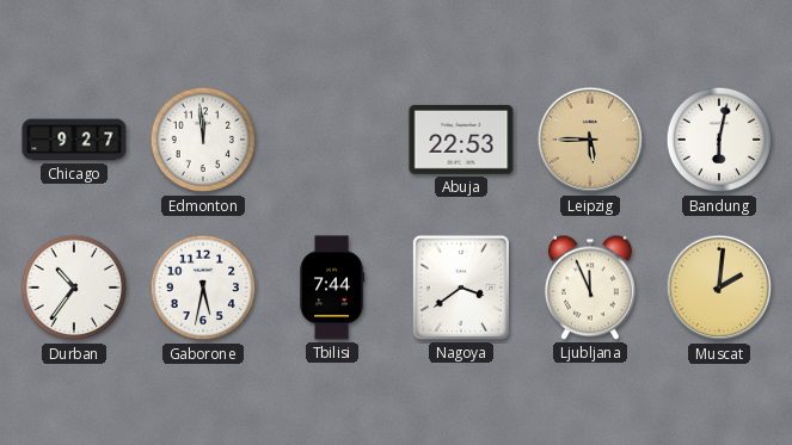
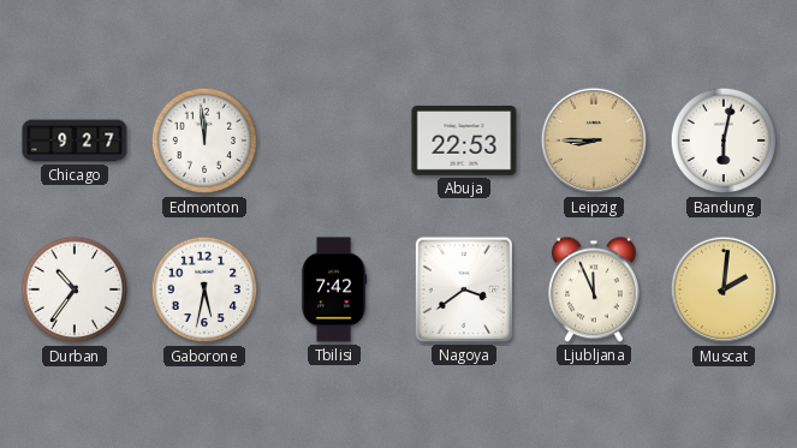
Leipzig: 5:45 -> 8:45
Tbilisi: 7:44 -> 7:42
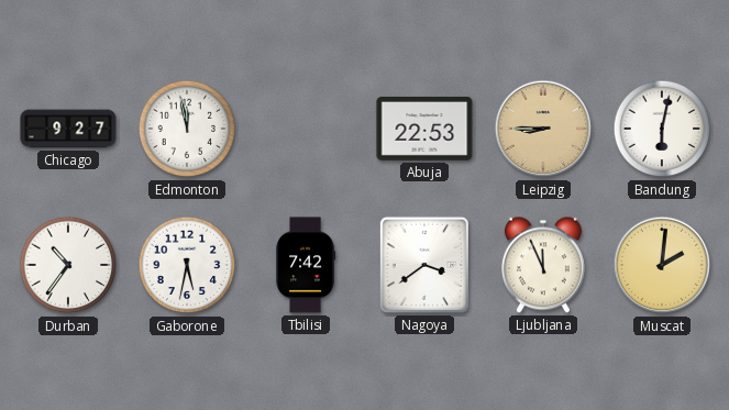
Edmonton: 11:59 -> 11:58
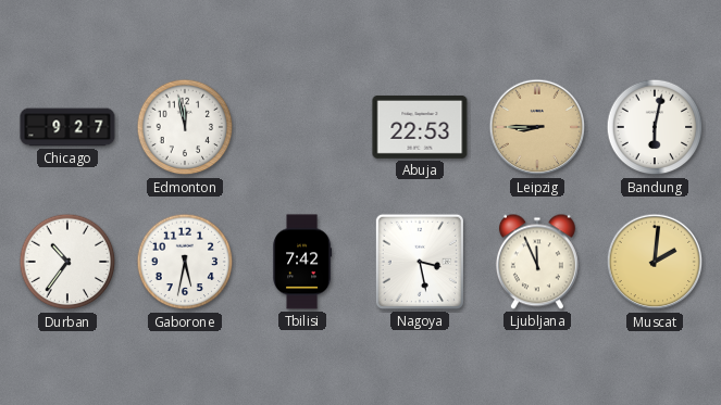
Nagoya: 3:39 -> 3:28
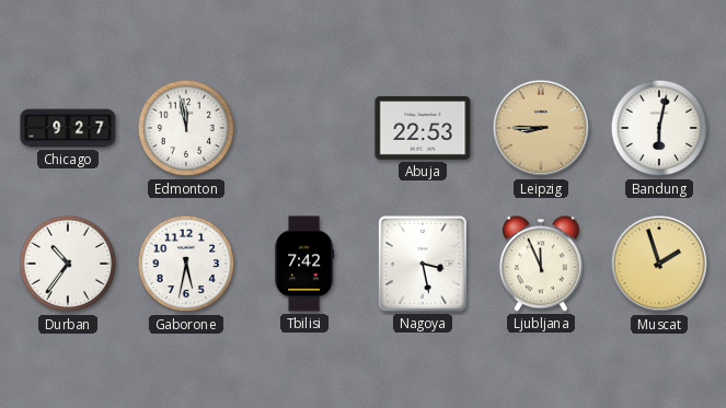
Muscat: 2:01 -> 1:57
